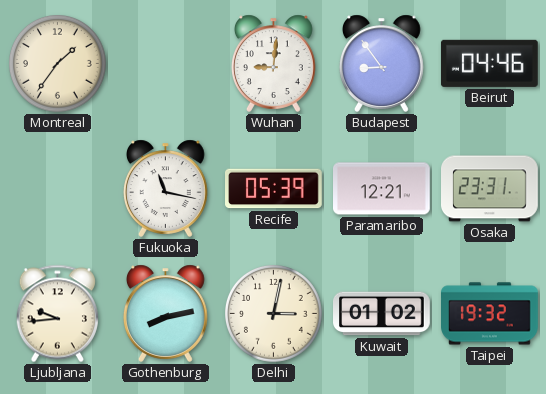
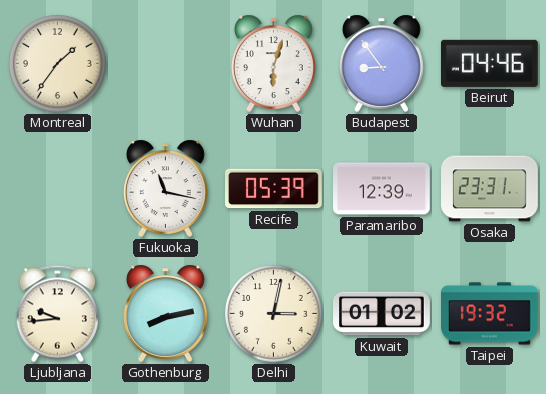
Wuhan: 9:01 -> 6:03
Paramaribo: 12:21 -> 12:39
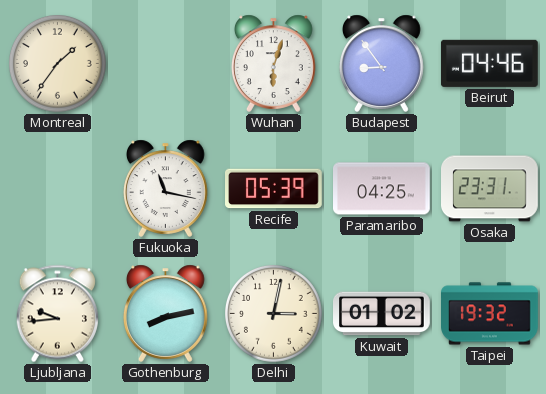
Paramaribo: 12:39 -> 04:25
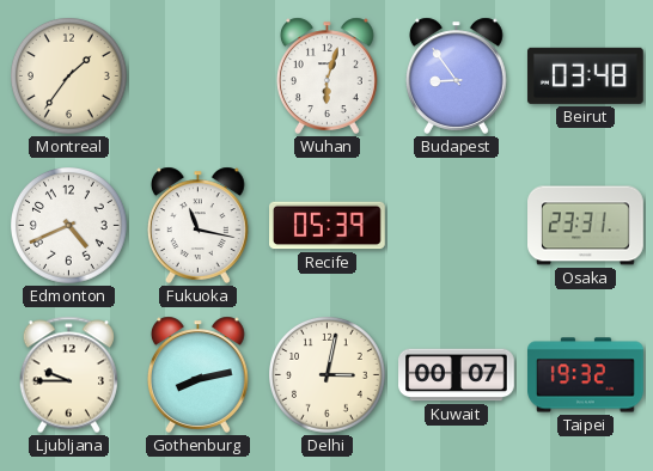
Beirut: 04:46 -> 03:48
Edmonton: none -> 4:41
Paramaribo: 04:25 -> none
Ljubljana: 9:44 -> 9:45
Kuwait: 01:02 -> 00:07
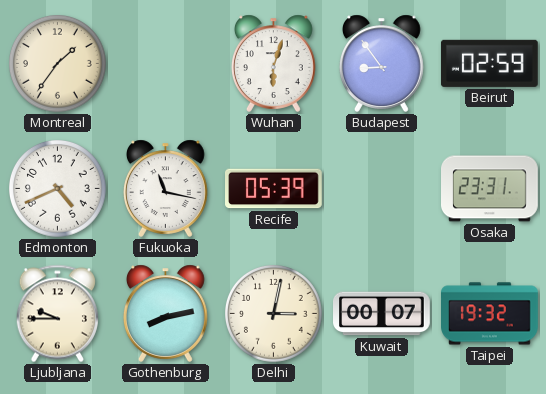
Beirut: 03:48 -> 02:59
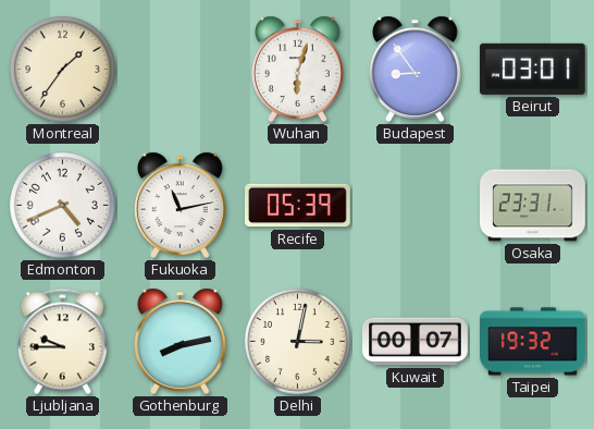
Beirut: 02:59 -> 03:01
Fukuoka: 11:17 -> 11:13
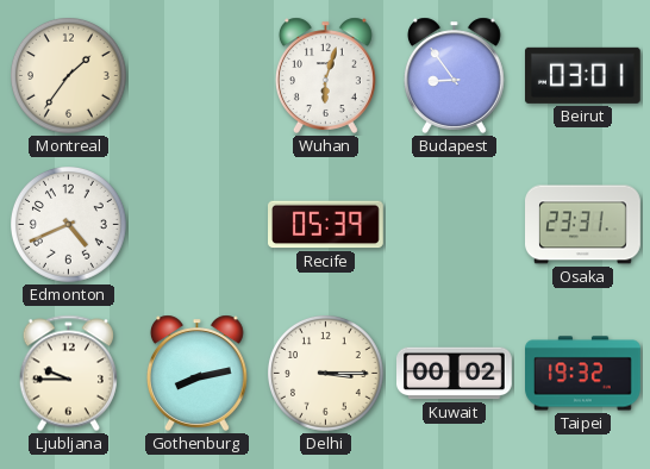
Fukuoka: 11:13 -> none
Delhi: 3:02 -> 3:15
Kuwait: 00:07 -> 00:02
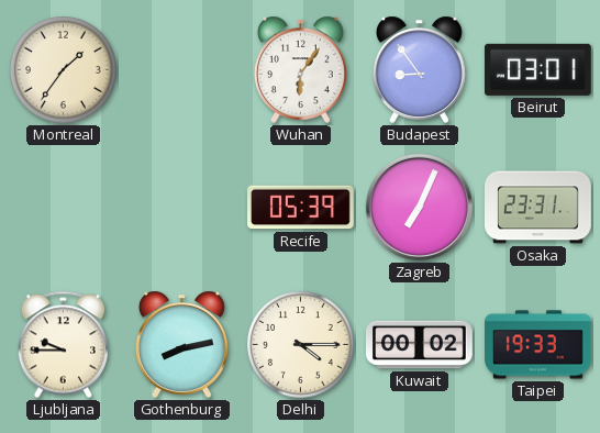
Wuhan: 6:03 -> 6:06
Edmonton: 4:41 -> none
Zagreb: none -> 7:04
Delhi: 3:15 -> 4:15
Taipei: 19:32 -> 19:33
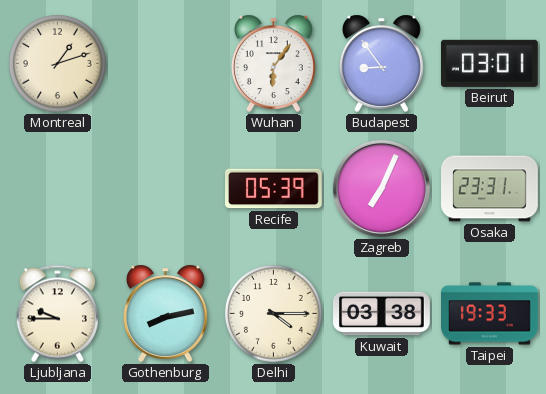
Montreal: 1:36 -> 1:12
Kuwait: 00:02 -> 03:38
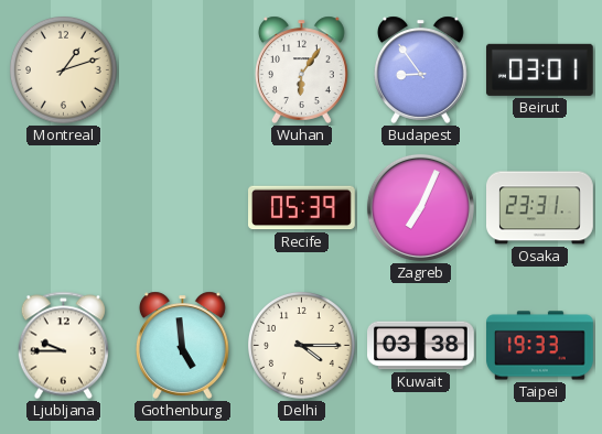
Gothenburg: 8:13 -> 4:59
